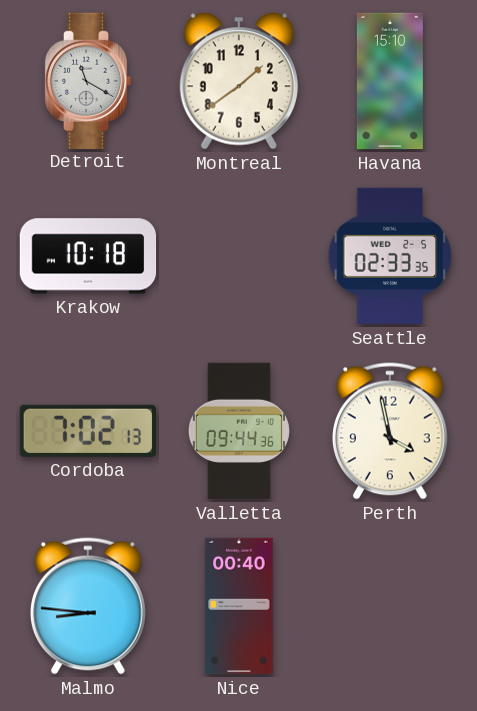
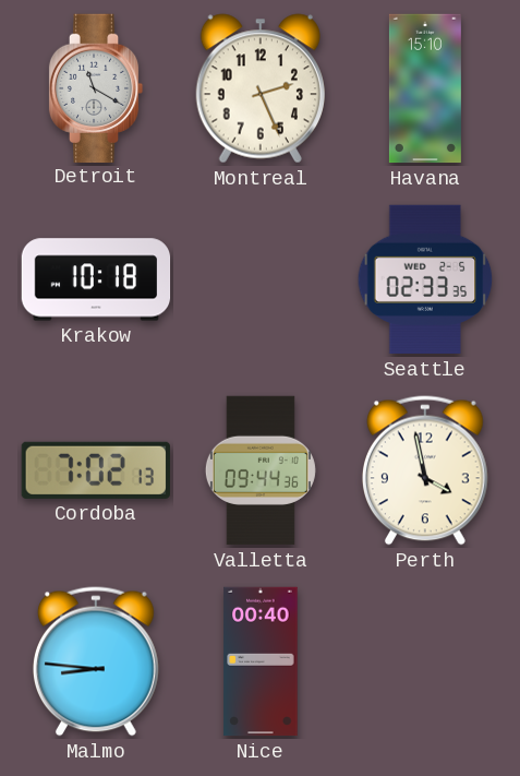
Montreal: 1:39 -> 2:26
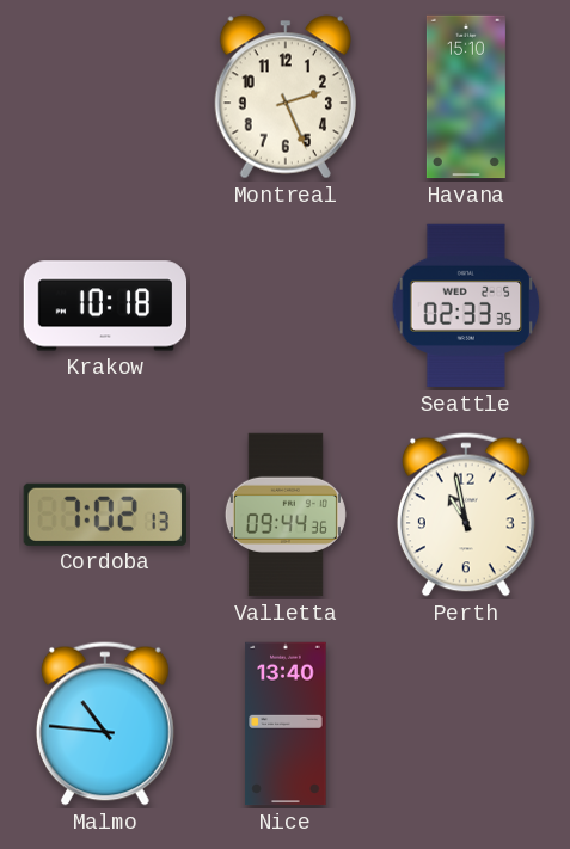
Detroit: 11:20 -> none
Perth: 3:58 -> 10:58
Malmo: 8:46 -> 10:46
Nice: 00:40 -> 13:40
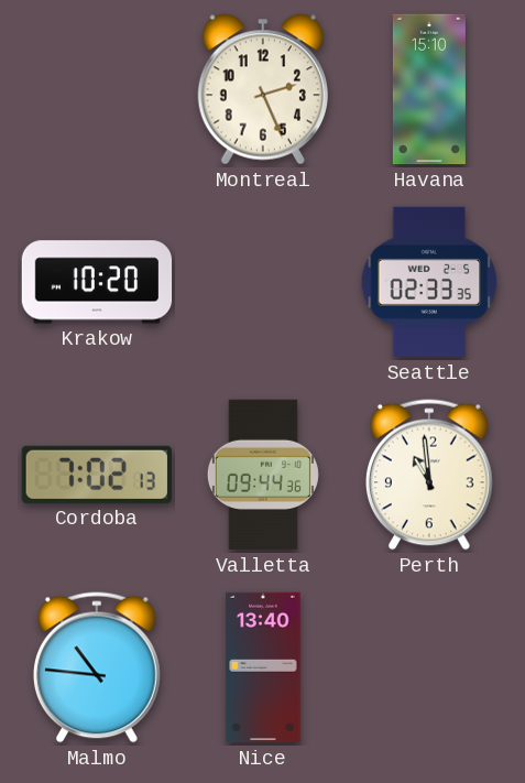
Krakow: 10:18 -> 10:20
Perth: 10:58 -> 10:59
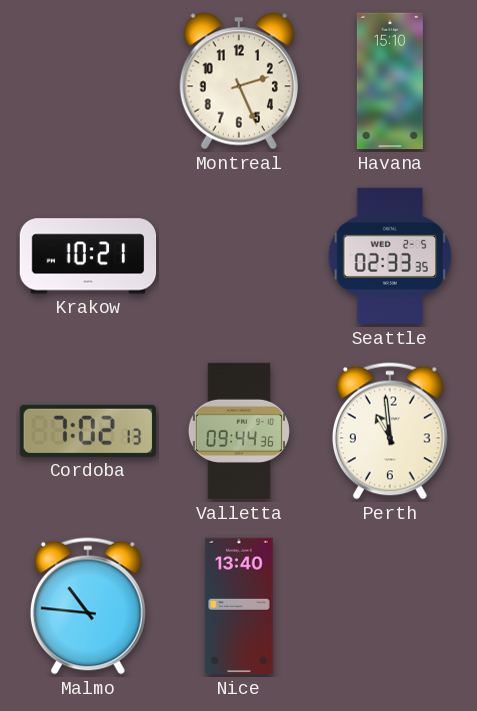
Krakow: 10:20 -> 10:21
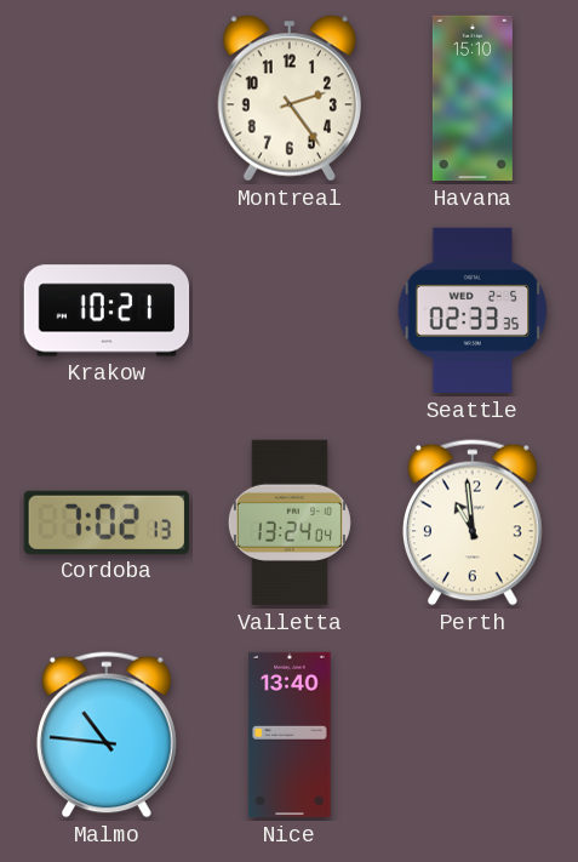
Montreal: 2:26 -> 2:24
Valletta: 09:44 -> 13:24
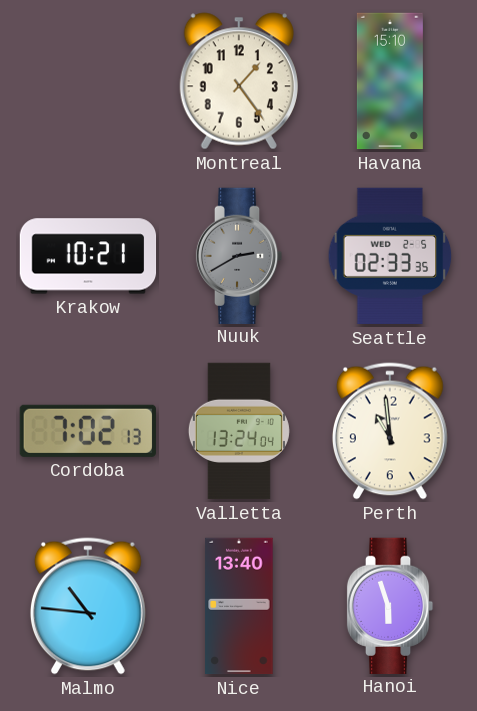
Montreal: 2:24 -> 1:24
Nuuk: none -> 2:40
Hanoi: none -> 5:57
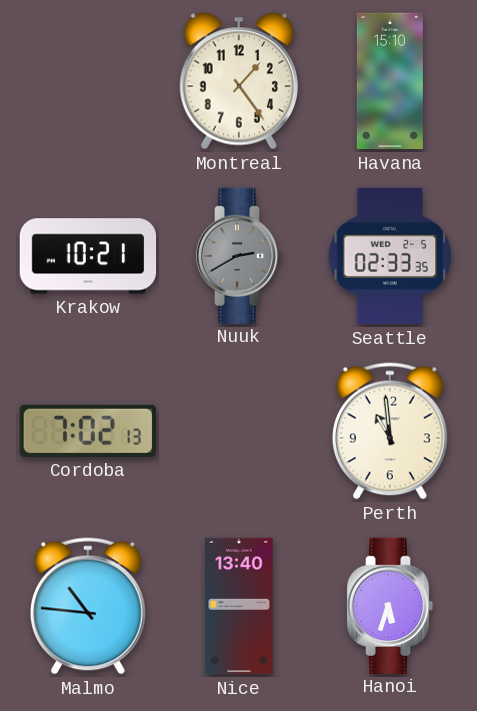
Valletta: 13:24 -> none
Hanoi: 5:57 -> 5:33
